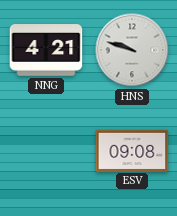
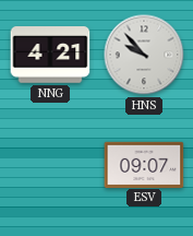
HNS: 9:48 -> 9:53
ESV: 09:08 -> 09:07
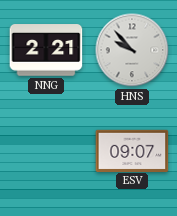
NNG: 4:21 -> 2:21
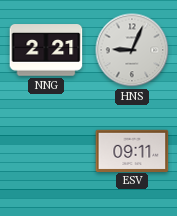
HNS: 9:53 -> 9:04
ESV: 09:07 -> 09:11
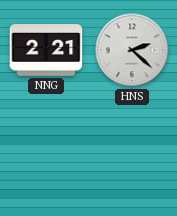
HNS: 9:04 -> 2:22
ESV: 09:11 -> none
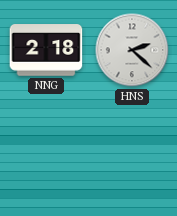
NNG: 2:21 -> 2:18
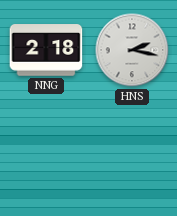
HNS: 2:22 -> 2:17
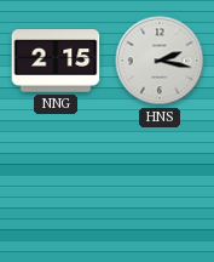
NNG: 2:18 -> 2:15
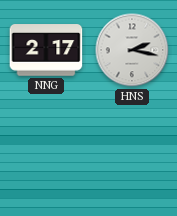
NNG: 2:15 -> 2:17
